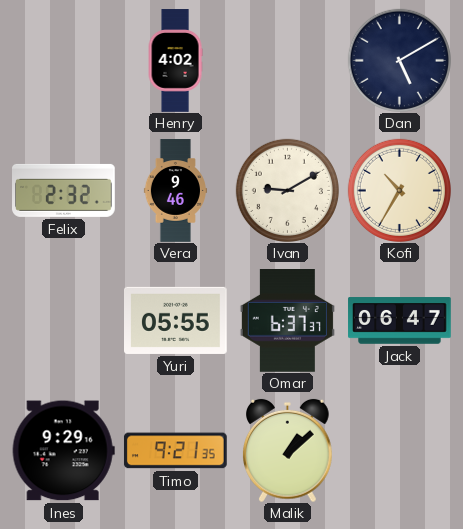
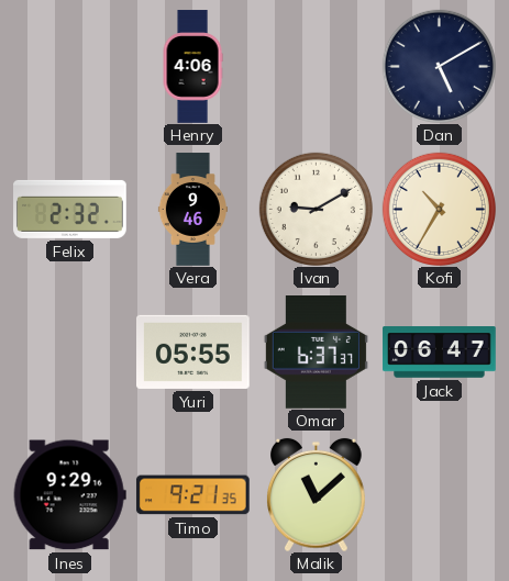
Henry: 4:02 -> 4:06
Malik: 1:08 -> 11:08
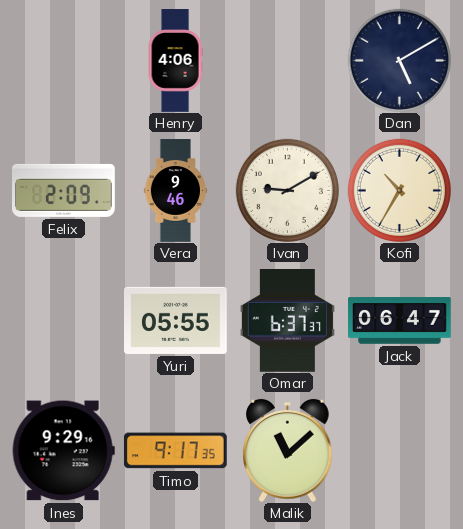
Felix: 2:32 -> 2:09
Timo: 9:21 -> 9:17
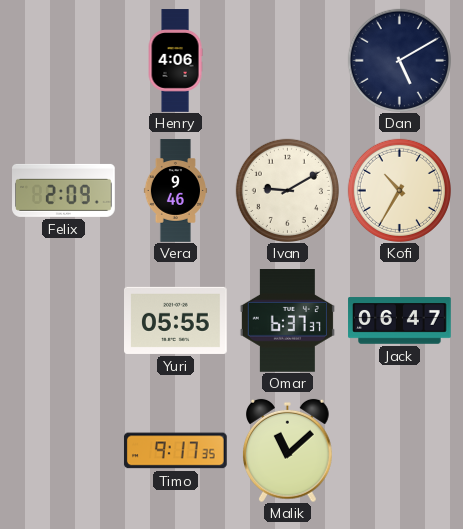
Ines: 9:29 -> none
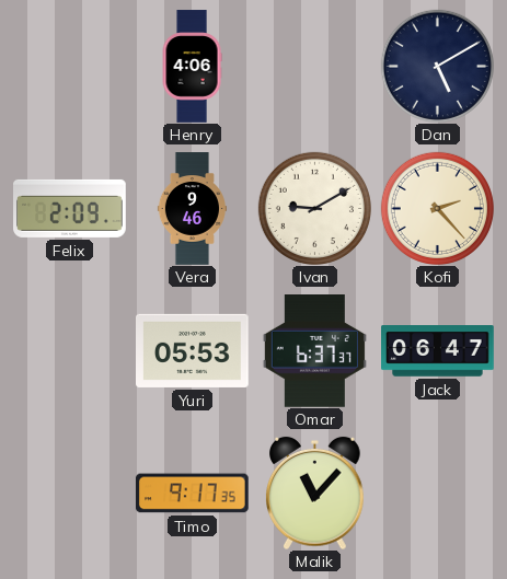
Kofi: 10:35 -> 2:23
Yuri: 05:55 -> 05:53
Malik: 11:08 -> 11:07
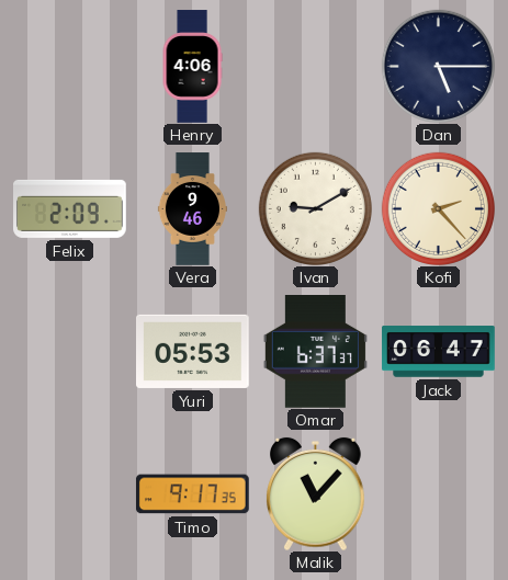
Dan: 5:10 -> 5:15
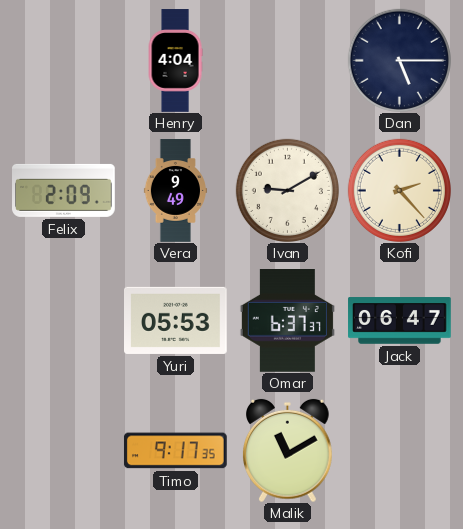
Henry: 4:06 -> 4:04
Vera: 9:46 -> 9:49
Malik: 11:07 -> 11:10
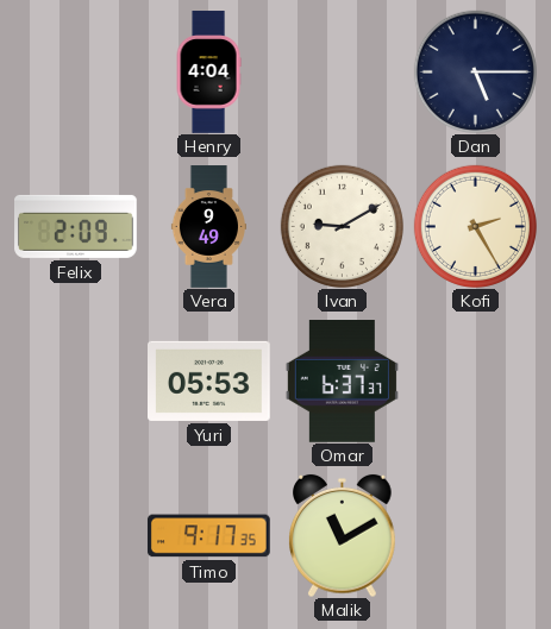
Kofi: 2:23 -> 2:25
Jack: 06:47 -> none
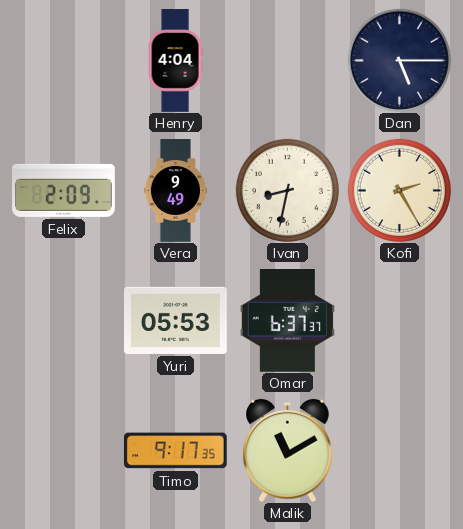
Ivan: 9:10 -> 8:32
